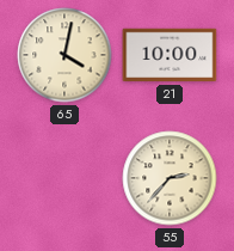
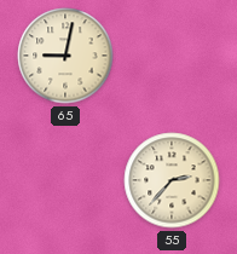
65: 4:02 -> 9:02
21: 10:00 -> none
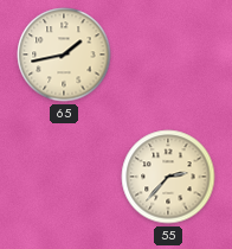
65: 9:02 -> 1:43
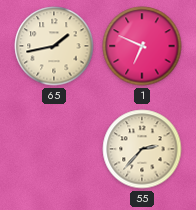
1: none -> 6:49
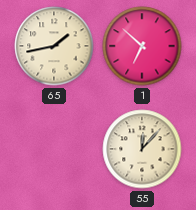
1: 6:49 -> 6:52
55: 2:37 -> 12:07
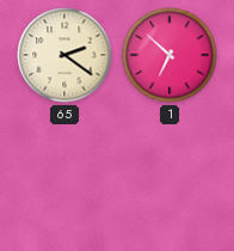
65: 1:43 -> 2:21
55: 12:07 -> none
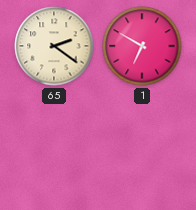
1: 6:52 -> 6:50
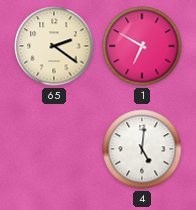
4: none -> 5:01
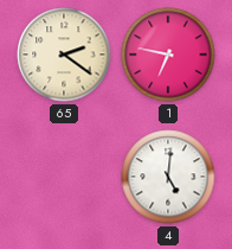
1: 6:50 -> 6:47
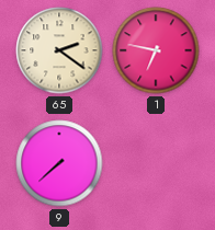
9: none -> 7:38
4: 5:01 -> none
